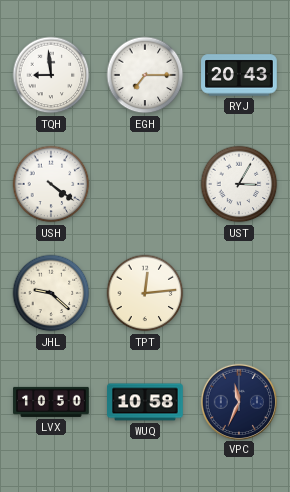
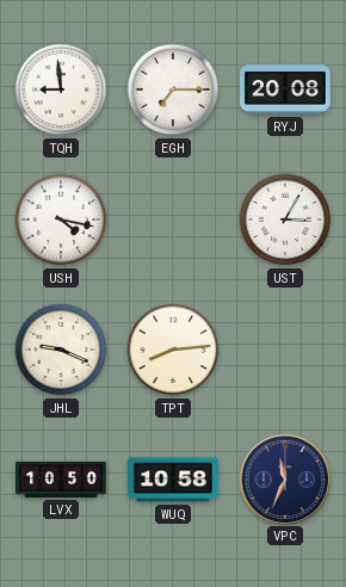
RYJ: 20:43 -> 20:08
USH: 4:21 -> 4:17
JHL: 9:22 -> 9:19
TPT: 12:14 -> 8:14
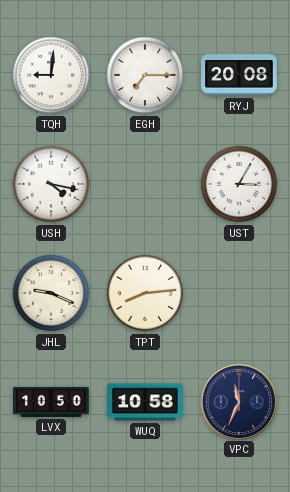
TQH: 8:59 -> 9:01
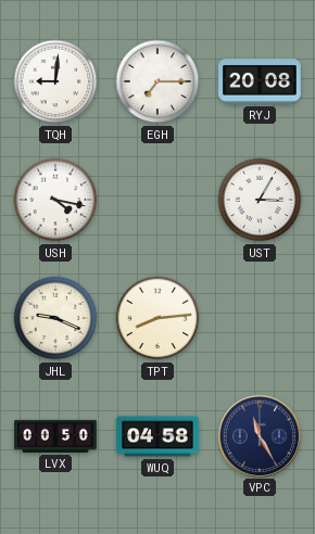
LVX: 10:50 -> 00:50
WUQ: 10:58 -> 04:58
VPC: 11:34 -> 11:25
